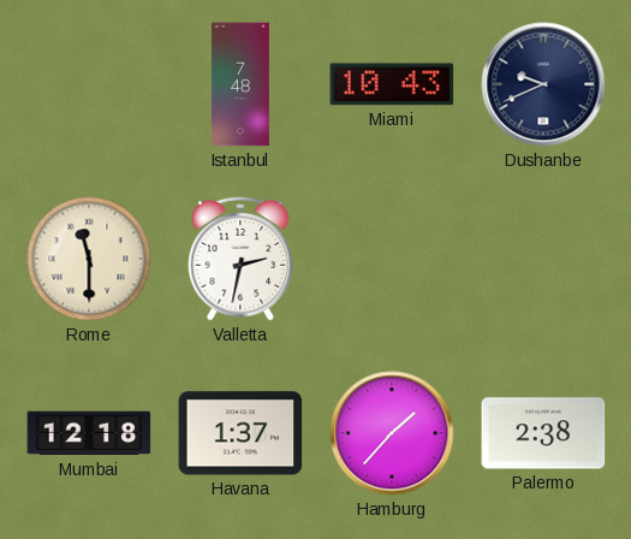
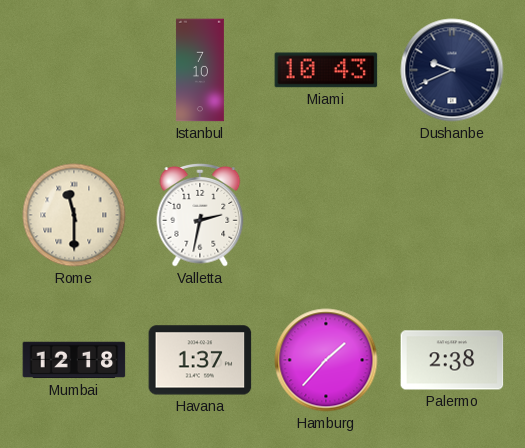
Istanbul: 7:48 -> 7:10
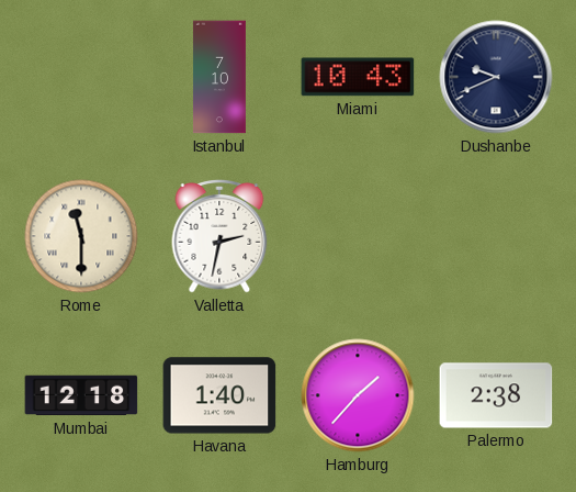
Havana: 1:37 -> 1:40
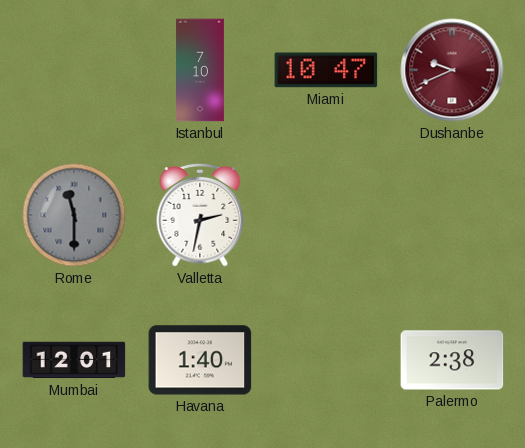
Miami: 10:43 -> 10:47
Dushanbe dial: navy -> burgundy
Rome dial: cream -> grey
Mumbai: 12:18 -> 12:01
Hamburg: 1:37 -> none
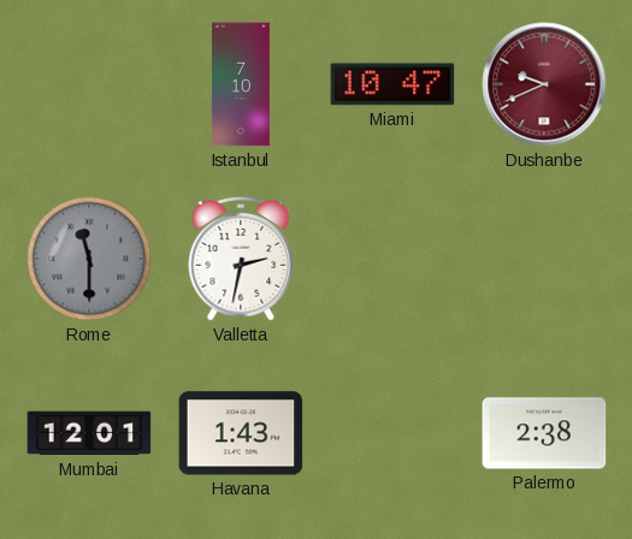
Havana: 1:40 -> 1:43
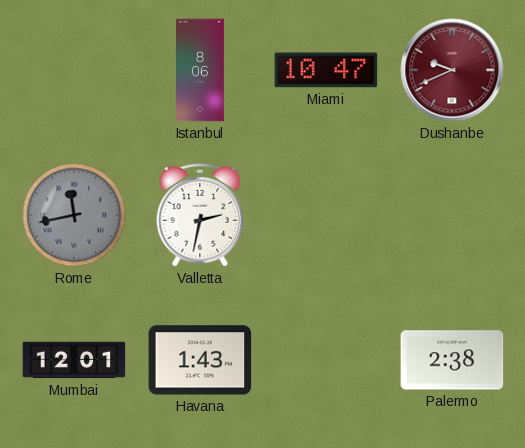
Istanbul: 7:10 -> 8:06
Rome: 11:30 -> 11:43
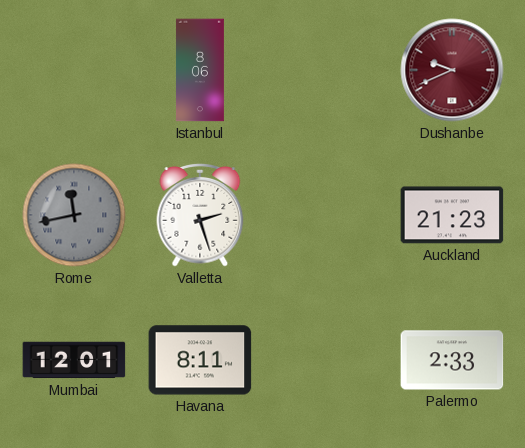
Miami: 10:47 -> none
Valletta: 2:32 -> 2:27
Auckland: none -> 21:23
Havana: 1:43 -> 8:11
Palermo: 2:38 -> 2:33
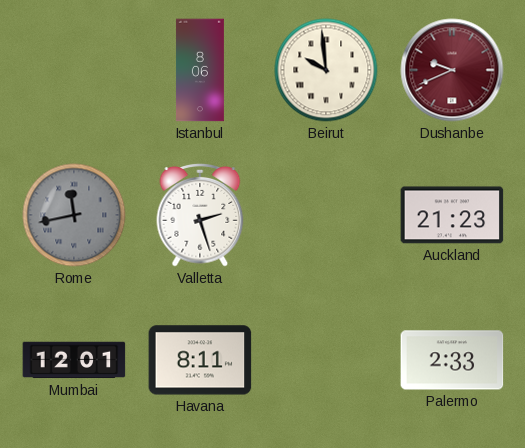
Beirut: none -> 9:59
